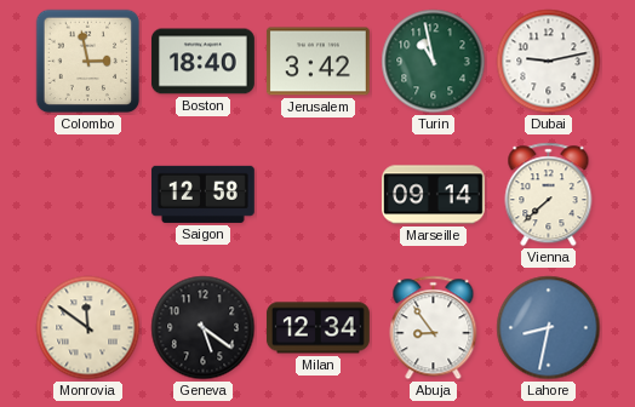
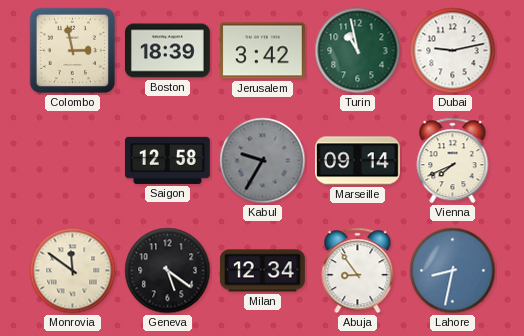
Boston: 18:40 -> 18:39
Kabul: none -> 9:35
Vienna: 7:38 -> 7:41
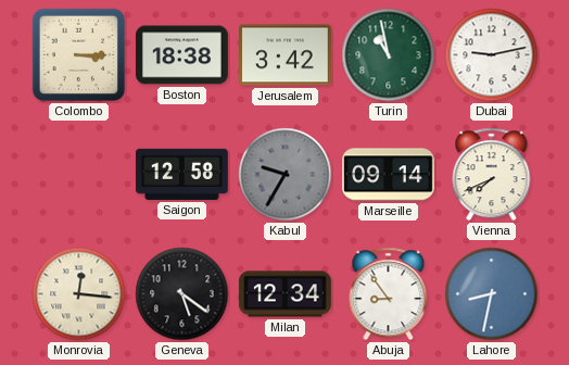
Colombo: 2:58 -> 3:15
Boston: 18:39 -> 18:38
Monrovia: 11:51 -> 12:16
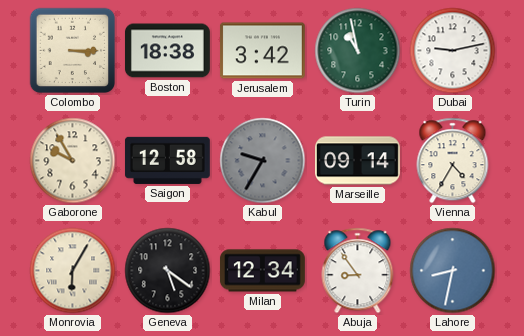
Gaborone: none -> 9:55
Vienna: 7:41 -> 4:35
Monrovia: 12:16 -> 6:05
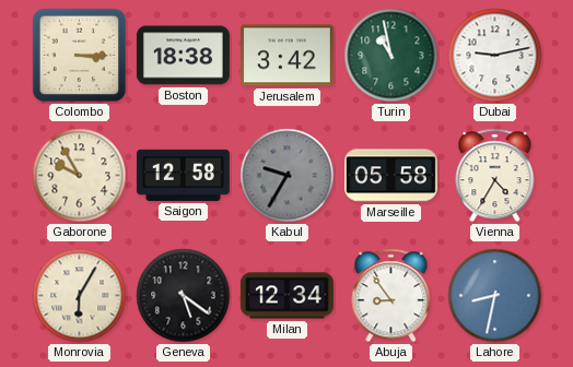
Marseille: 09:14 -> 05:58
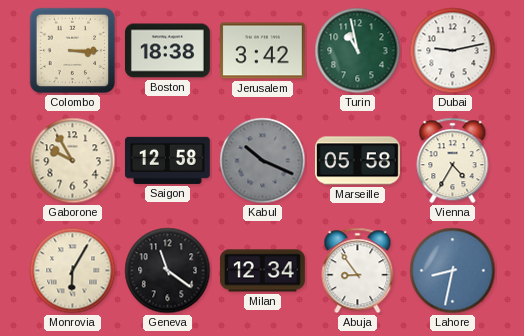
Kabul: 9:35 -> 10:19
Geneva: 5:21 -> 11:21
